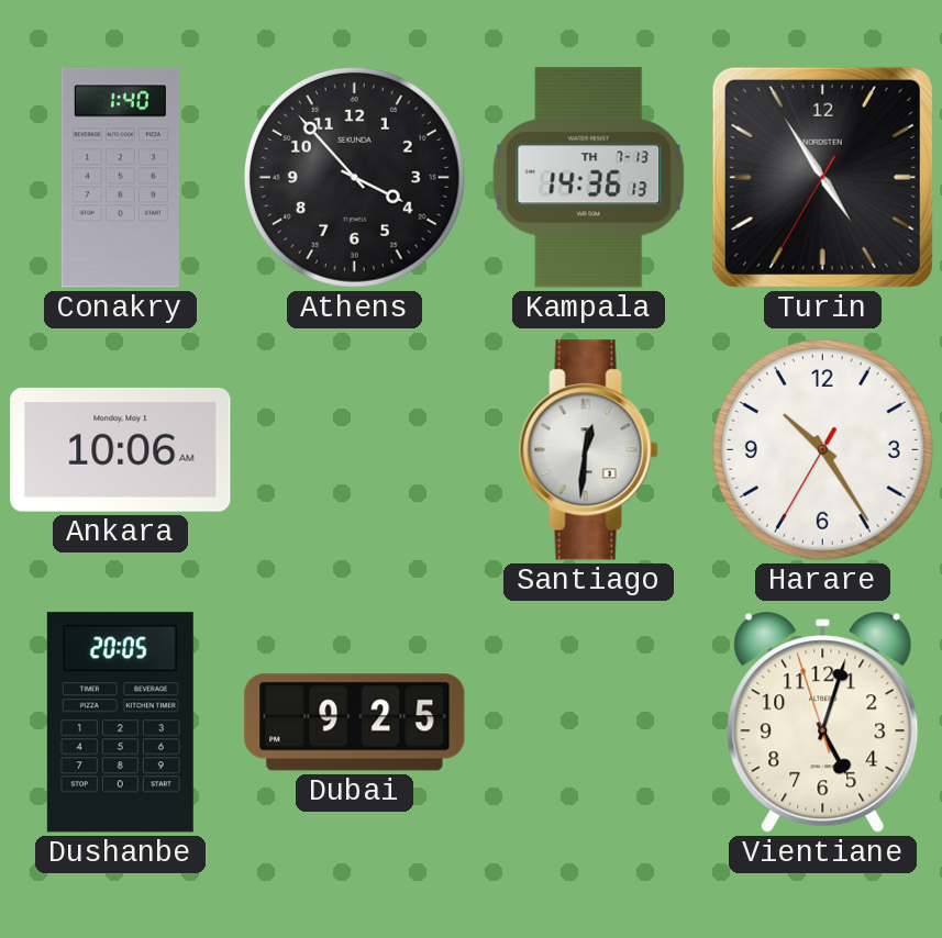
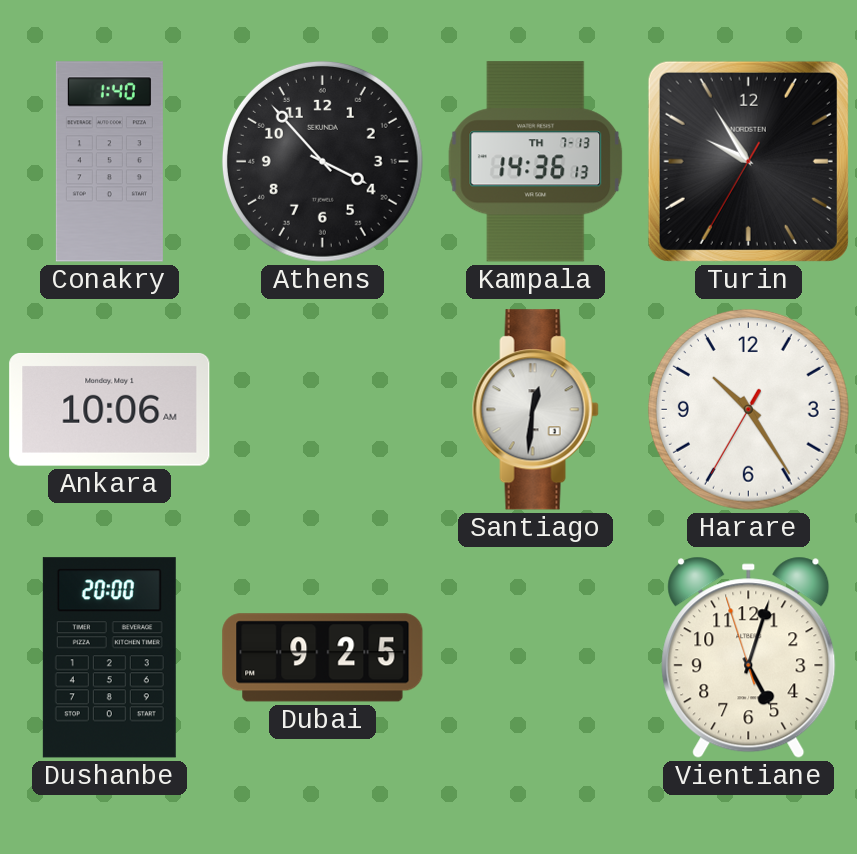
Turin: 4:54 -> 9:54
Dushanbe: 20:05 -> 20:00
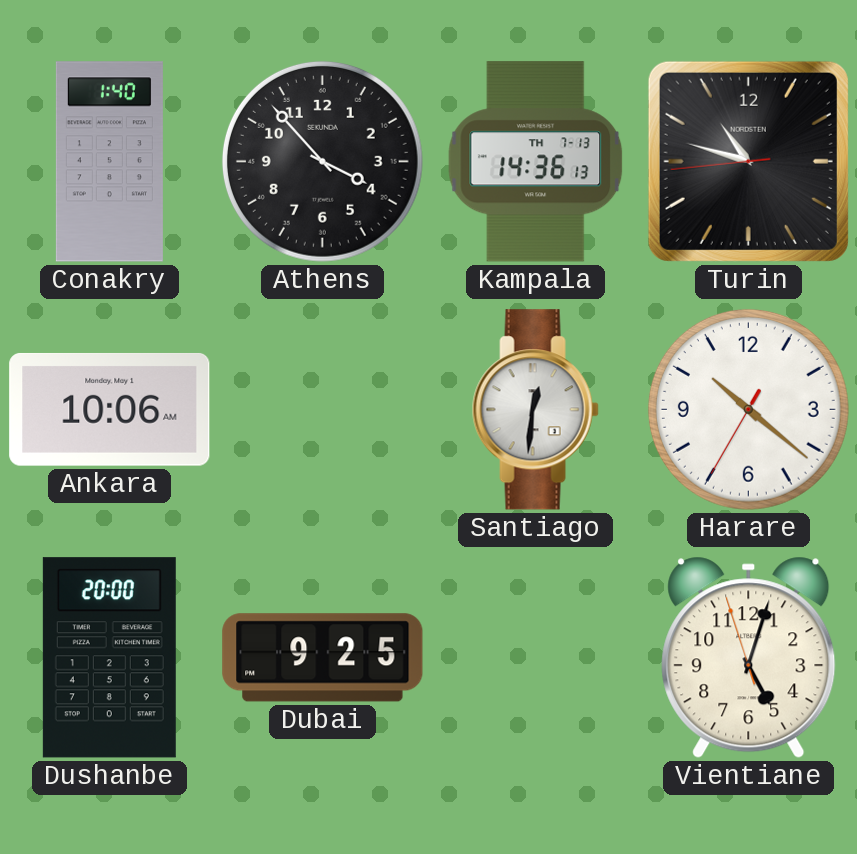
Turin: 9:54 -> 10:47
Harare: 10:24 -> 10:21
